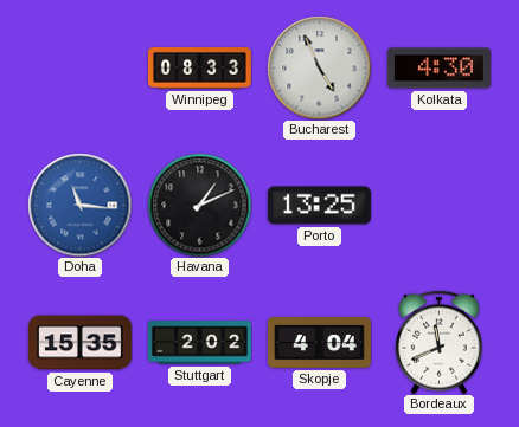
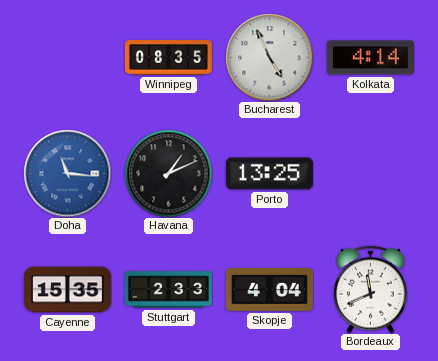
Winnipeg: 08:33 -> 08:35
Kolkata: 4:30 -> 4:14
Stuttgart: 2:02 -> 2:33
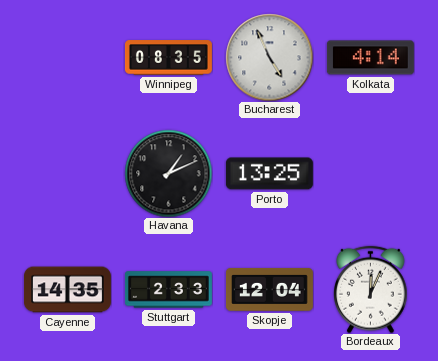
Doha: 11:16 -> none
Cayenne: 15:35 -> 14:35
Skopje: 4:04 -> 12:04
Bordeaux: 11:41 -> 12:04
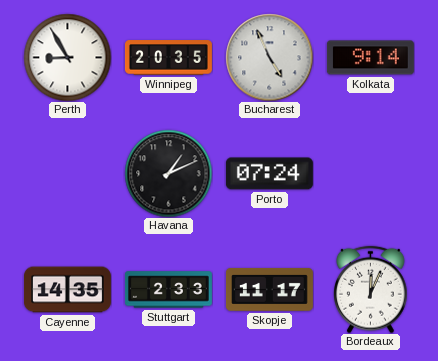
Perth: none -> 8:55
Winnipeg: 08:35 -> 20:35
Kolkata: 4:14 -> 9:14
Porto: 13:25 -> 07:24
Skopje: 12:04 -> 11:17
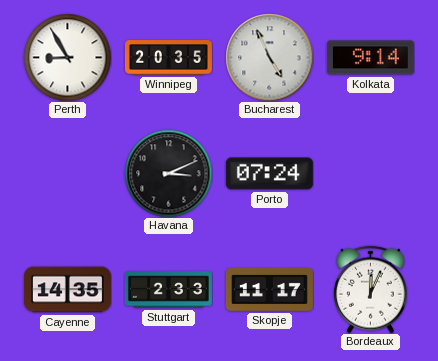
Havana: 1:11 -> 3:11
